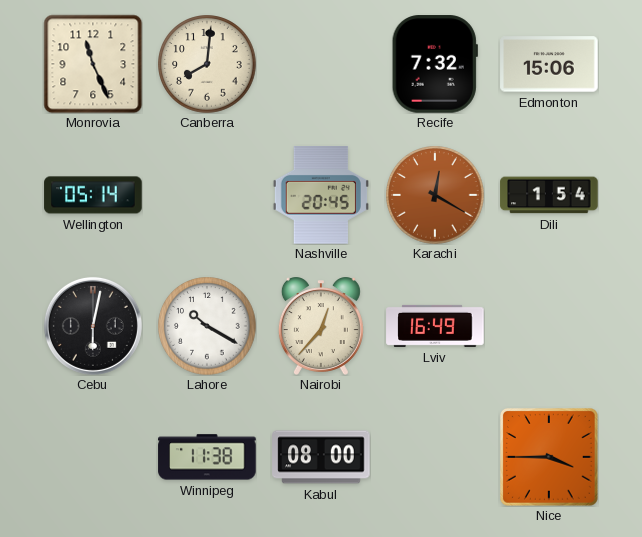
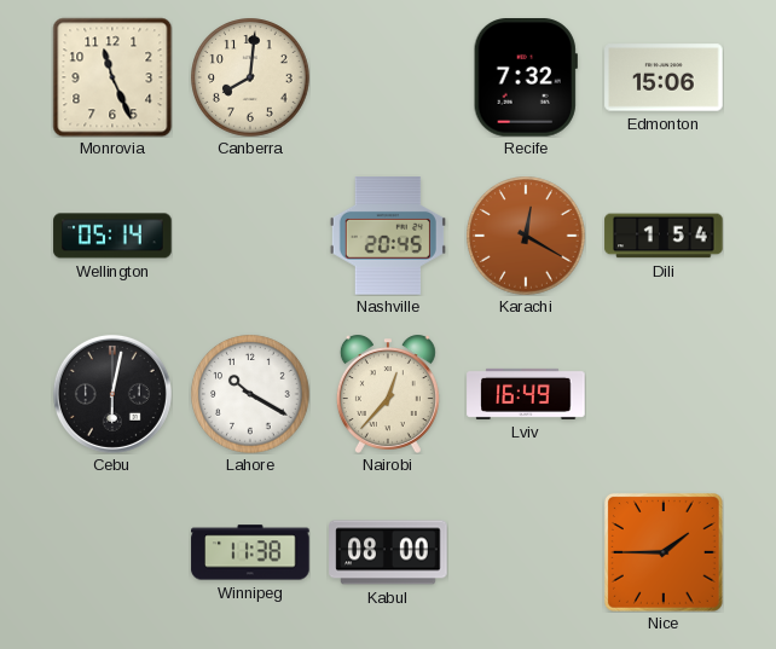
Nice: 3:45 -> 1:45
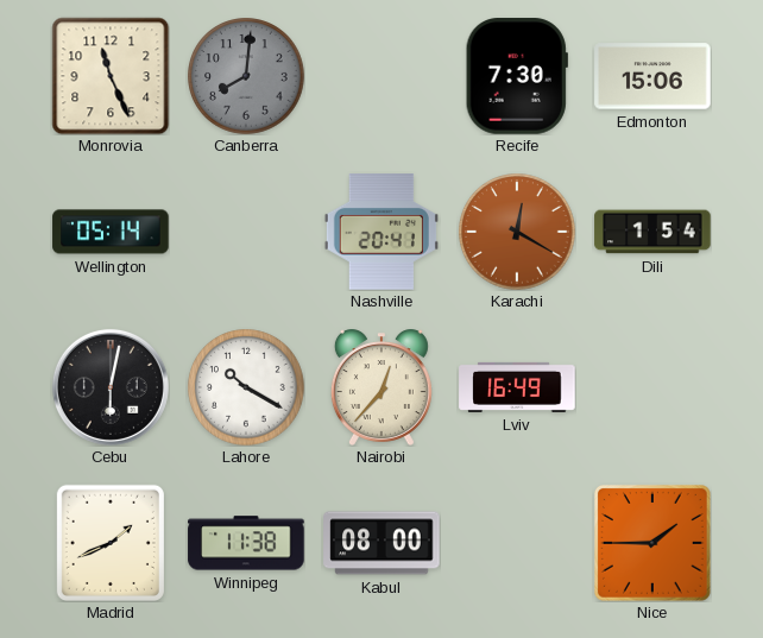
Canberra dial: cream -> grey
Recife: 7:32 -> 7:30
Nashville: 20:45 -> 20:41
Madrid: none -> 1:41
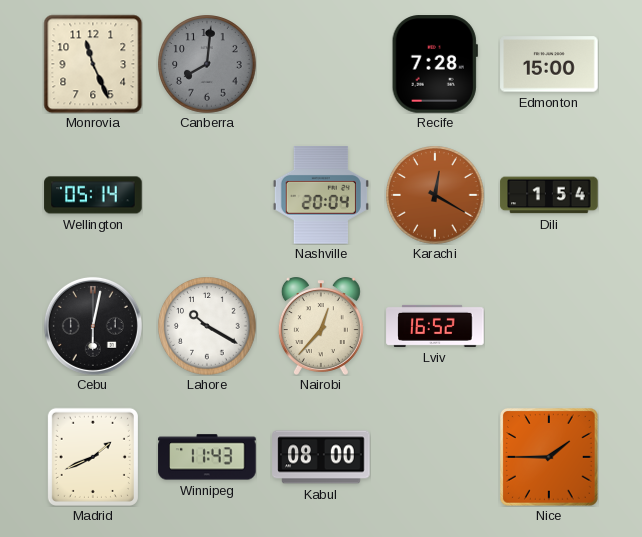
Recife: 7:30 -> 7:28
Edmonton: 15:06 -> 15:00
Nashville: 20:41 -> 20:04
Lviv: 16:49 -> 16:52
Winnipeg: 11:38 -> 11:43
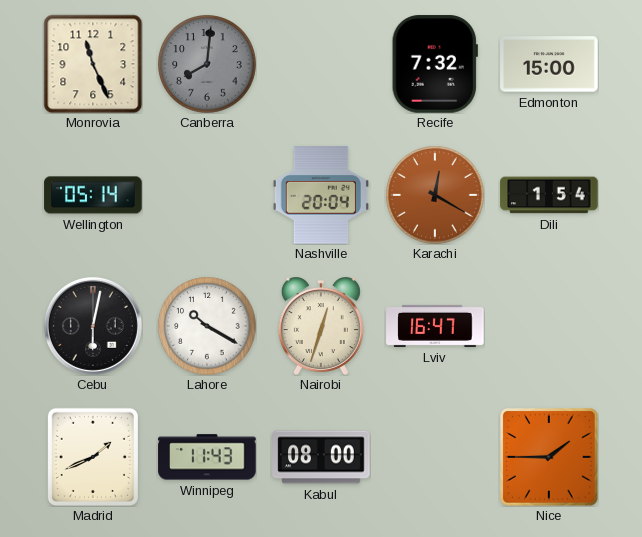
Recife: 7:28 -> 7:32
Nairobi: 12:37 -> 12:33
Lviv: 16:52 -> 16:47
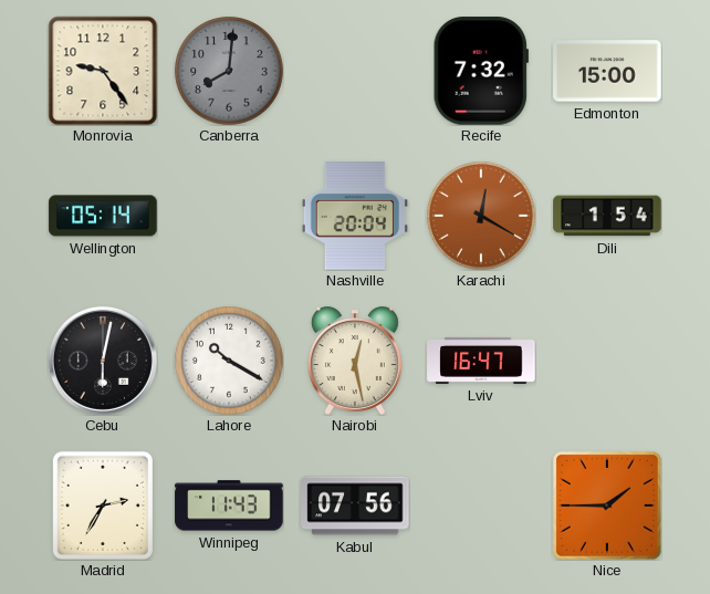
Monrovia: 11:26 -> 9:24
Nairobi: 12:33 -> 12:28
Madrid: 1:41 -> 2:35
Kabul: 08:00 -> 07:56
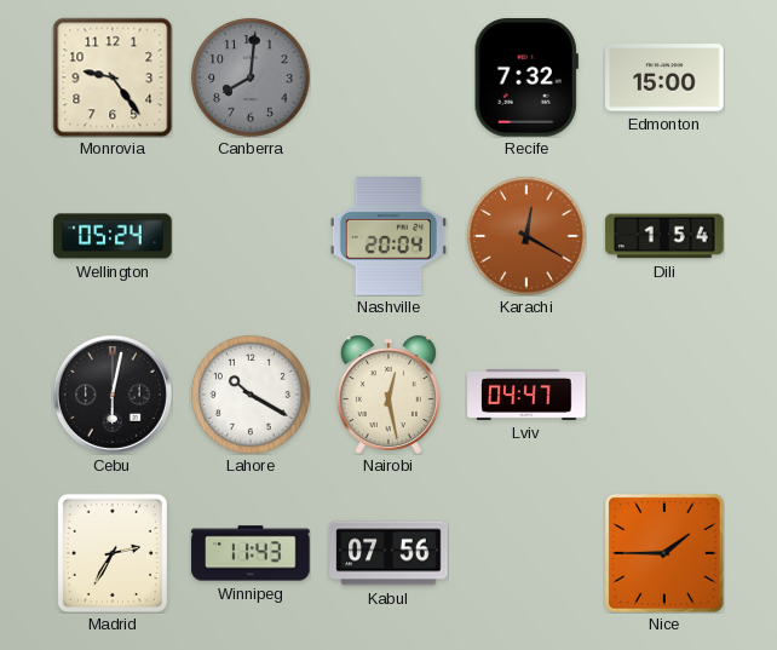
Wellington: 05:14 -> 05:24
Lviv: 16:47 -> 04:47
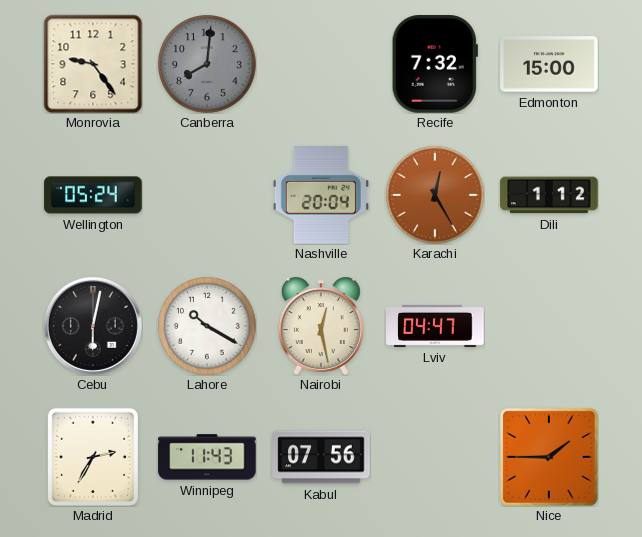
Karachi: 12:20 -> 12:25
Dili: 1:54 -> 1:12
